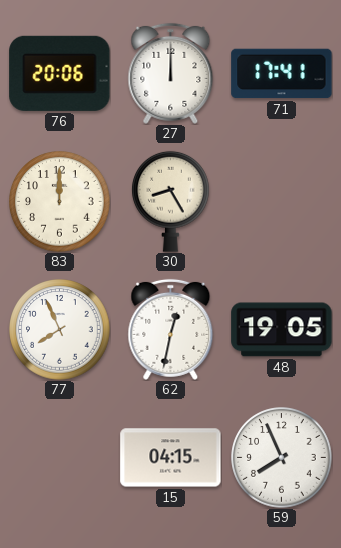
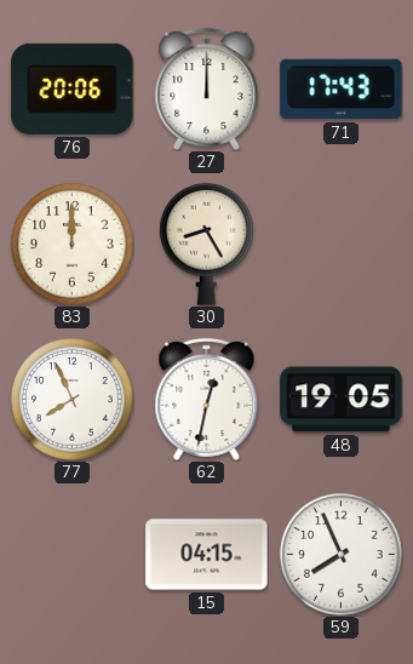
71: 17:41 -> 17:43
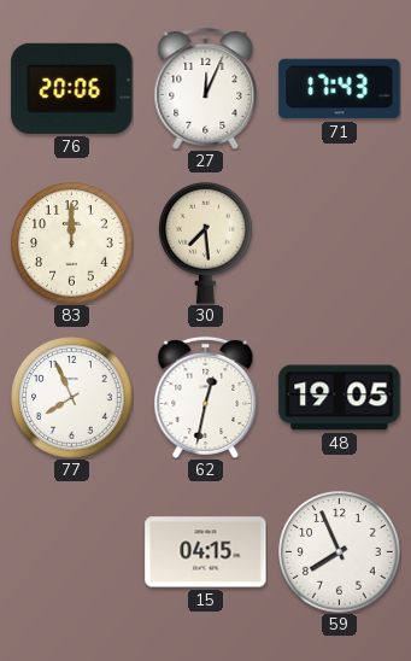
27: 12:00 -> 12:04
30: 8:25 -> 7:29
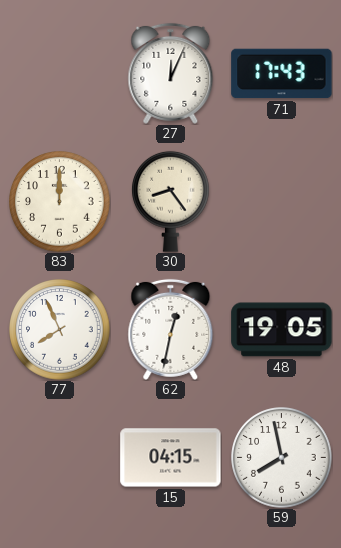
76: 20:06 -> none
30: 7:29 -> 8:24
59: 7:56 -> 7:58
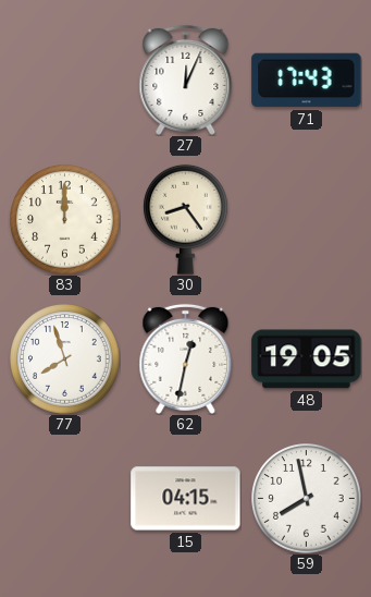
77: 7:56 -> 7:57
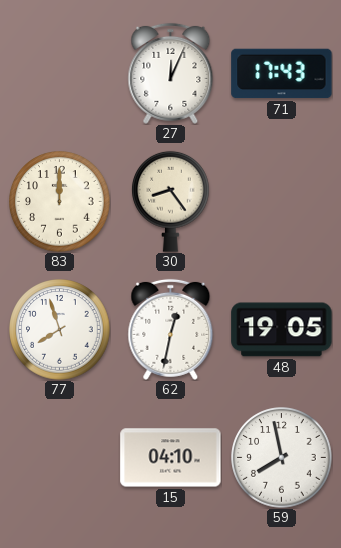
15: 04:15 -> 04:10
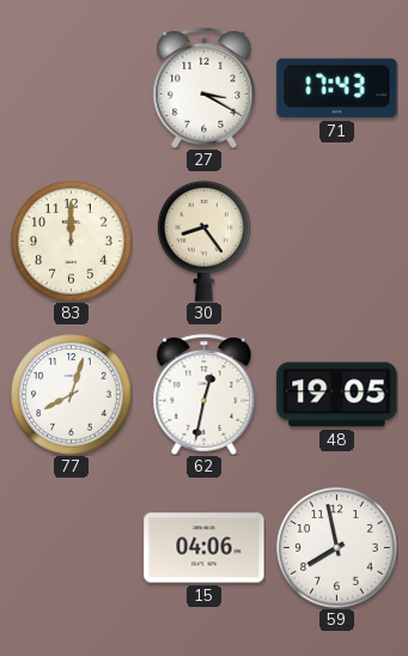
27: 12:04 -> 3:20
77: 7:57 -> 8:03
15: 04:10 -> 04:06
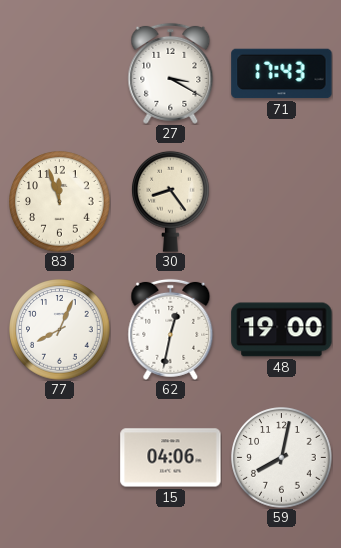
83: 12:00 -> 11:57
77: 8:03 -> 8:04
48: 19:05 -> 19:00
59: 7:58 -> 8:02
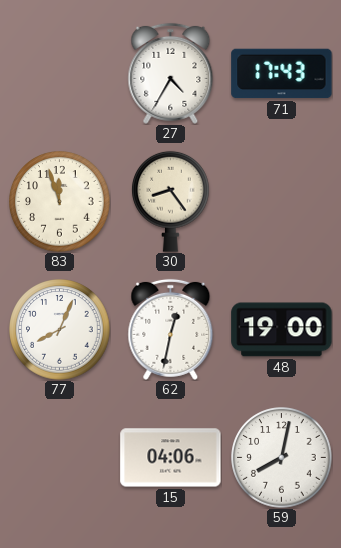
27: 3:20 -> 4:35
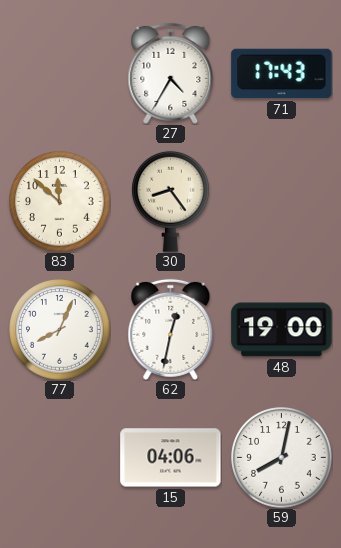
83: 11:57 -> 11:52
